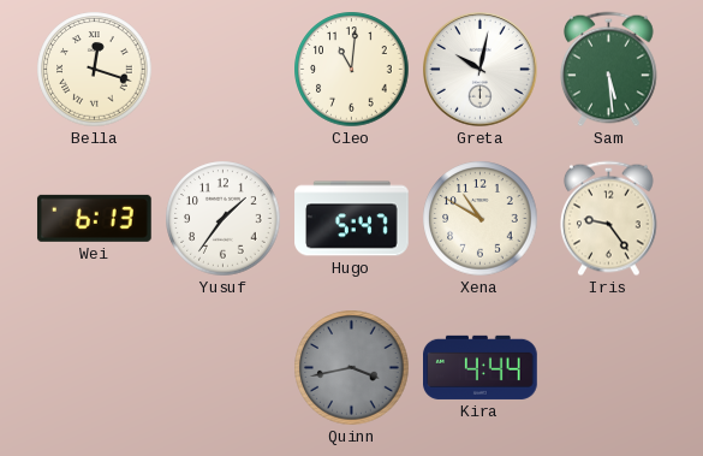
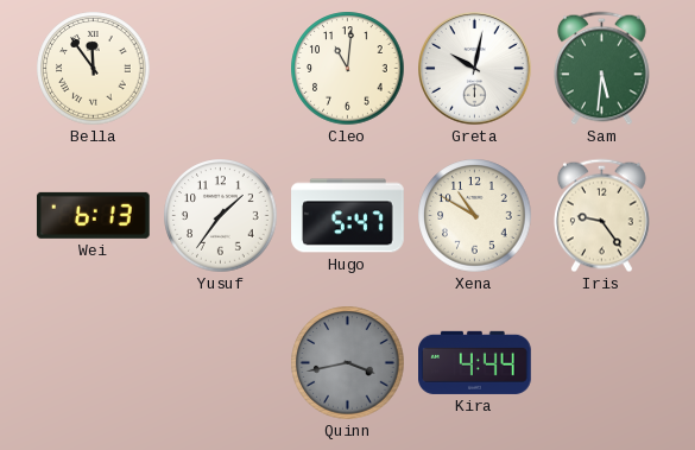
Bella: 12:18 -> 11:54
Sam: 5:29 -> 5:31
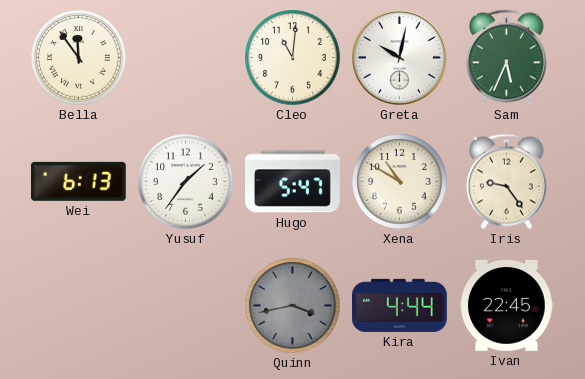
Sam: 5:31 -> 5:34
Ivan: none -> 22:45
